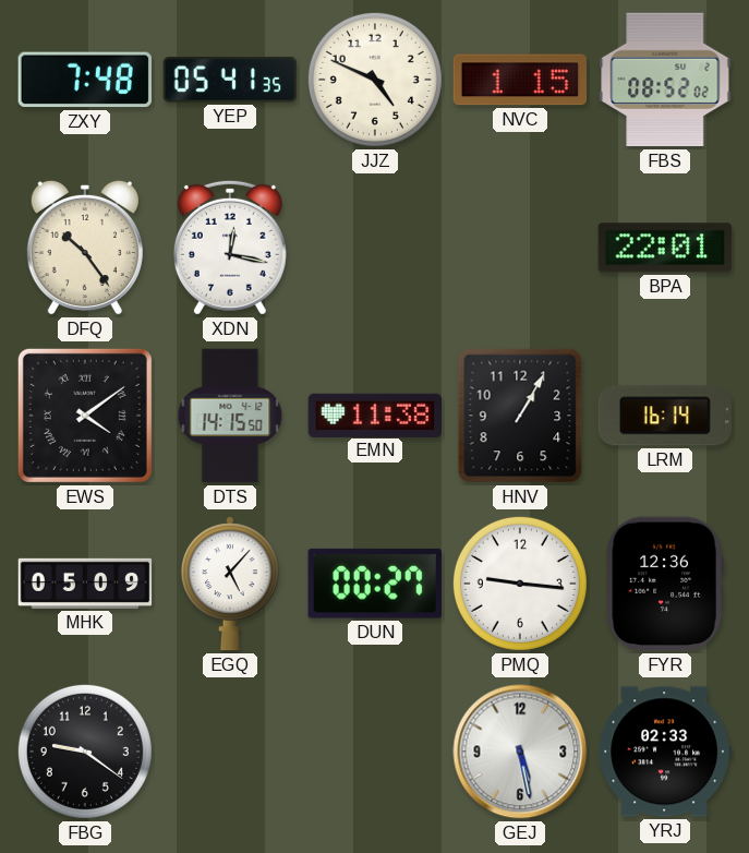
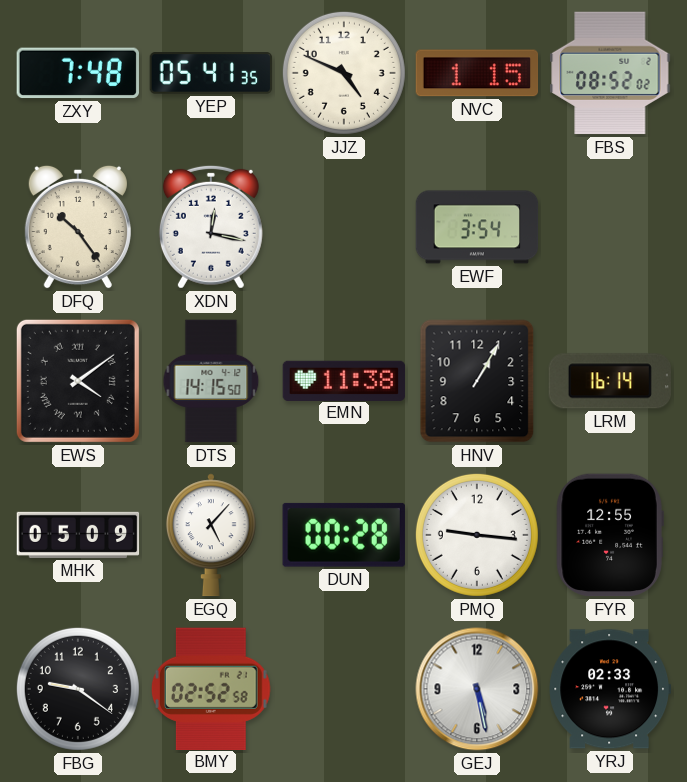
EWF: none -> 3:54
BPA: 22:01 -> none
DUN: 00:27 -> 00:28
FYR: 12:36 -> 12:55
BMY: none -> 02:52
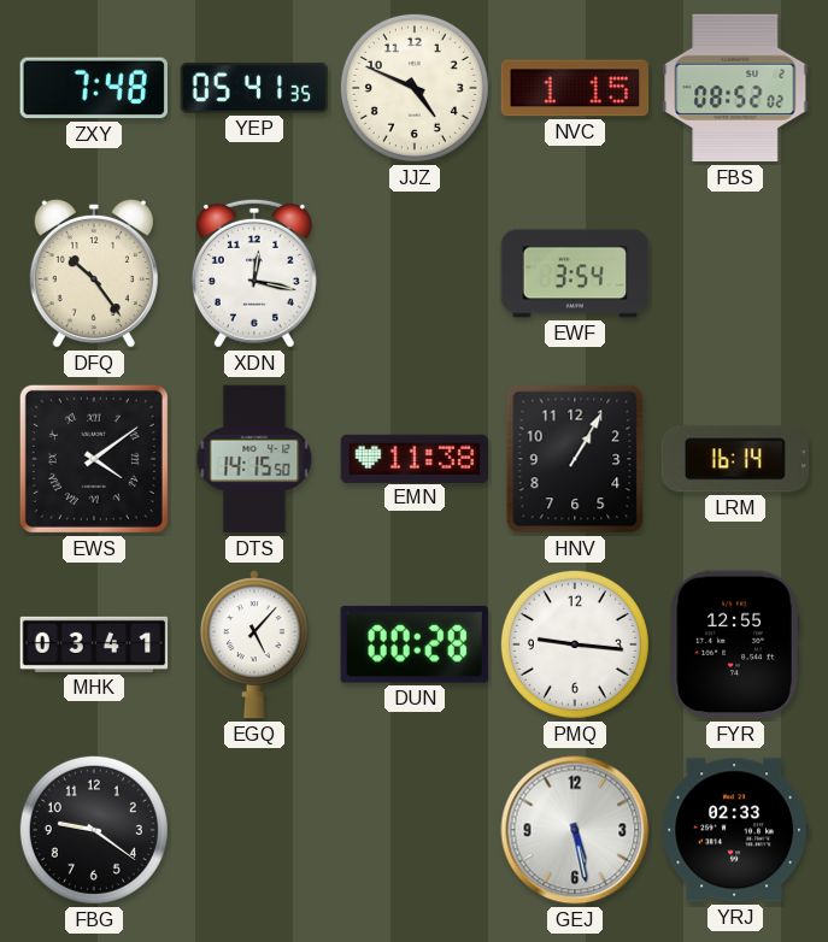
MHK: 05:09 -> 03:41
BMY: 02:52 -> none
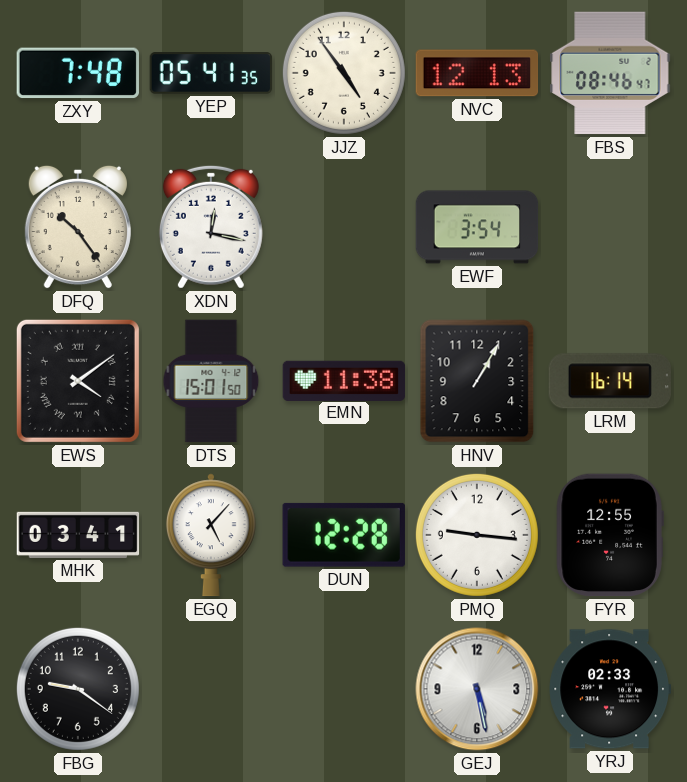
JJZ: 4:49 -> 4:54
NVC: 1:15 -> 12:13
FBS: 08:52 -> 08:46
DTS: 14:15 -> 15:01
DUN: 00:28 -> 12:28
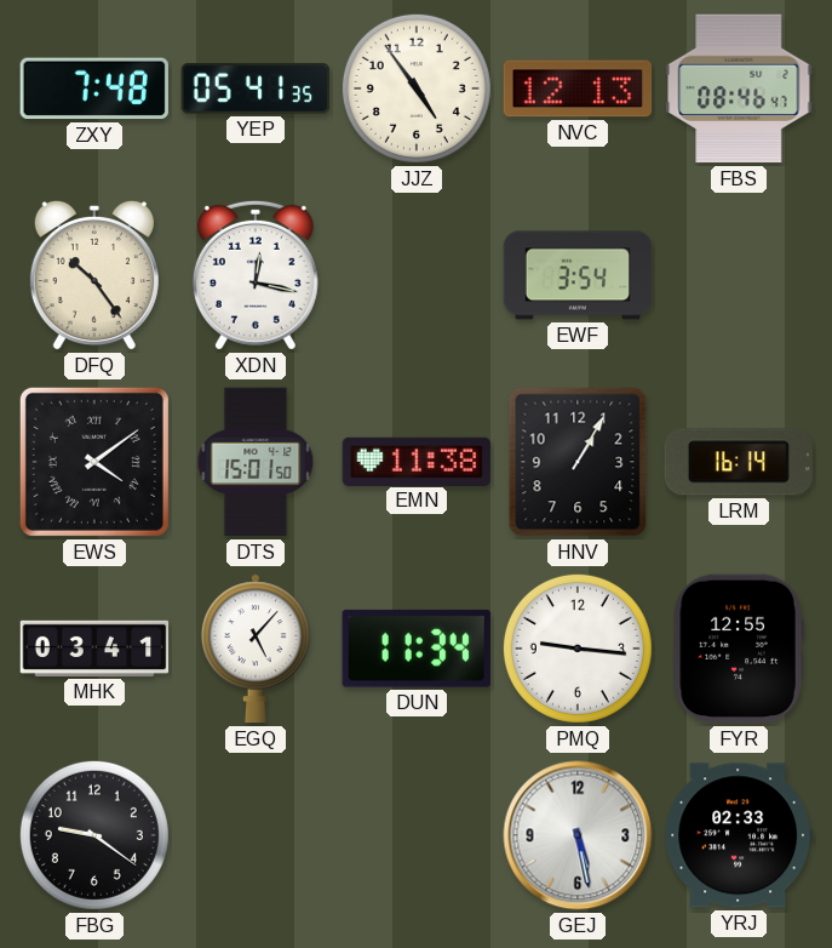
DUN: 12:28 -> 11:34
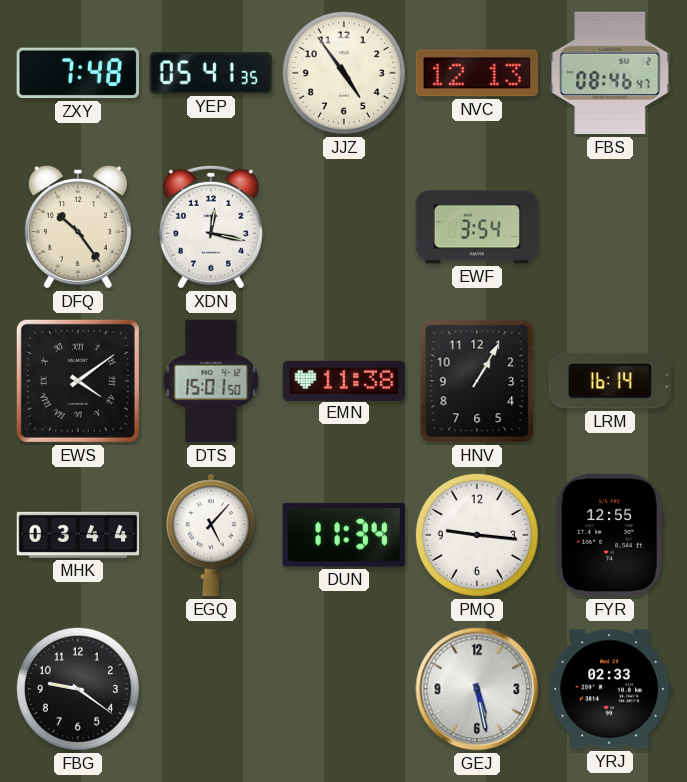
MHK: 03:41 -> 03:44
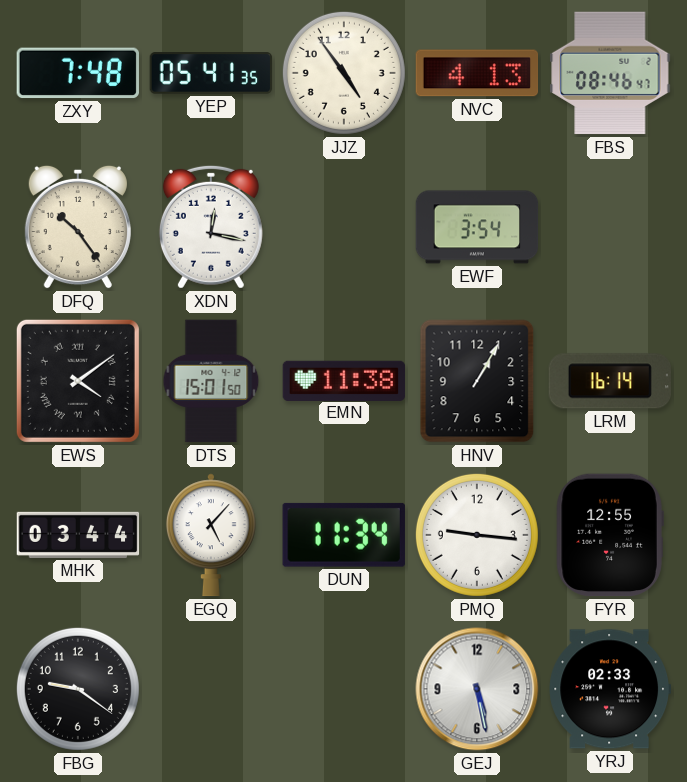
NVC: 12:13 -> 4:13
